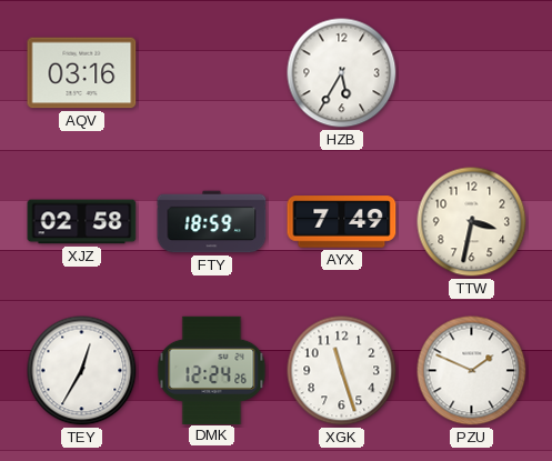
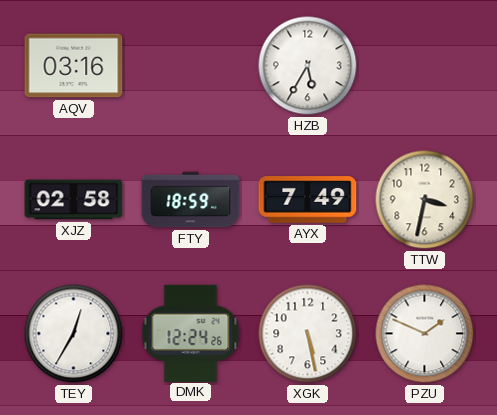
XGK: 11:27 -> 5:28
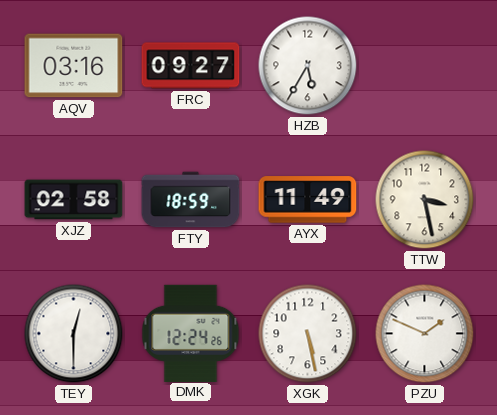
FRC: none -> 09:27
AYX: 7:49 -> 11:49
TTW: 3:32 -> 3:28
TEY: 12:35 -> 12:30
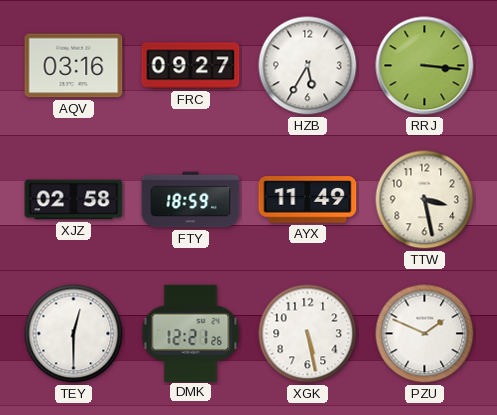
RRJ: none -> 3:16
DMK: 12:24 -> 12:21
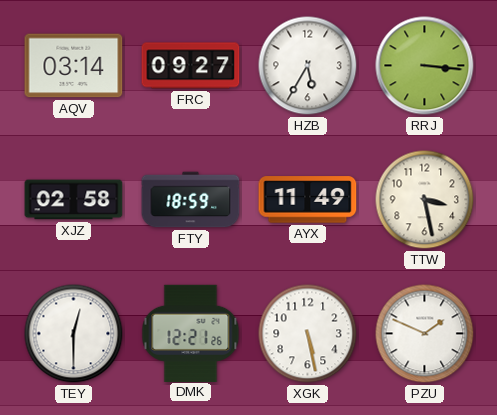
AQV: 03:16 -> 03:14
